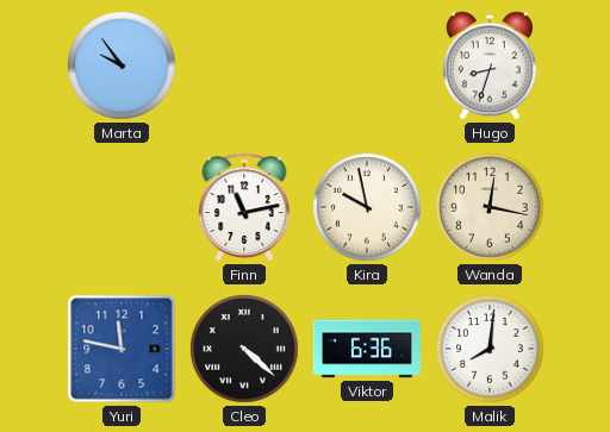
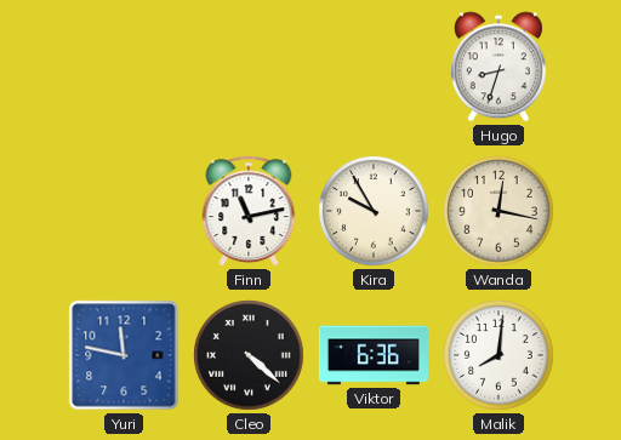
Marta: 9:54 -> none
Kira: 9:58 -> 9:55
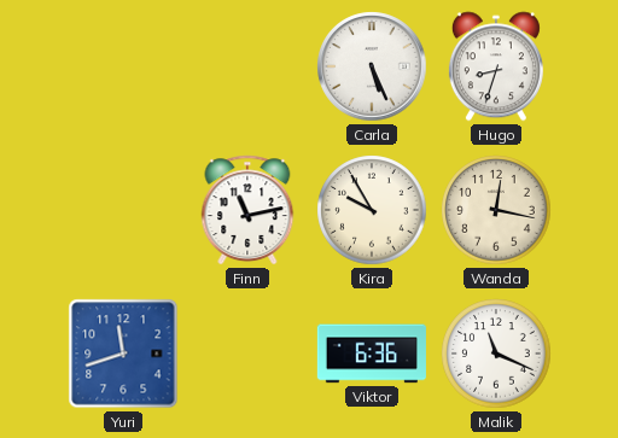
Carla: none -> 5:26
Yuri: 11:47 -> 11:42
Cleo: 4:22 -> none
Malik: 8:01 -> 11:19
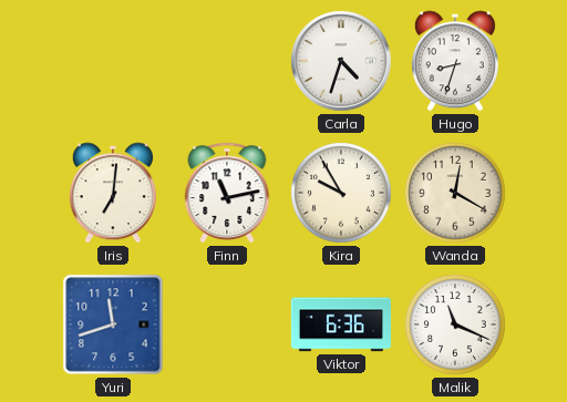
Carla: 5:26 -> 4:33
Iris: none -> 7:01
Wanda: 12:17 -> 12:20
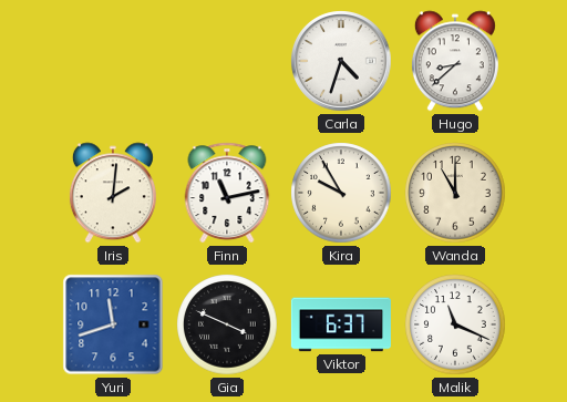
Hugo: 8:33 -> 8:38
Iris: 7:01 -> 2:01
Wanda: 12:20 -> 11:00
Gia: none -> 3:49
Viktor: 6:36 -> 6:37
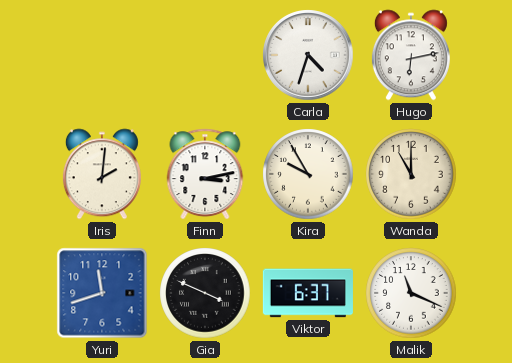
Hugo: 8:38 -> 6:13
Finn: 11:13 -> 3:13
